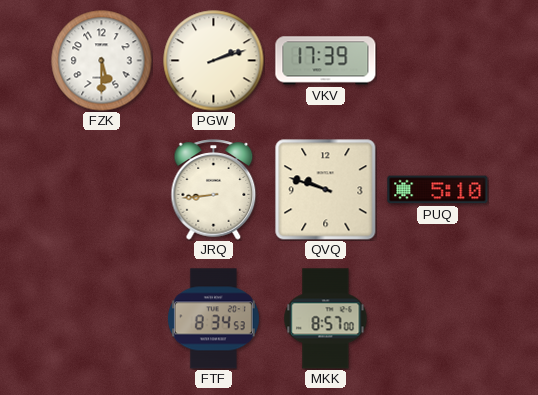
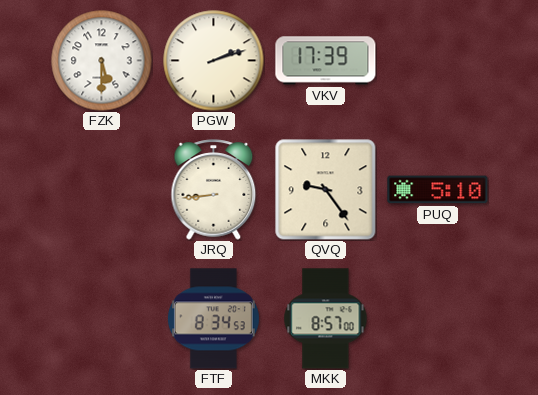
QVQ: 9:48 -> 9:24
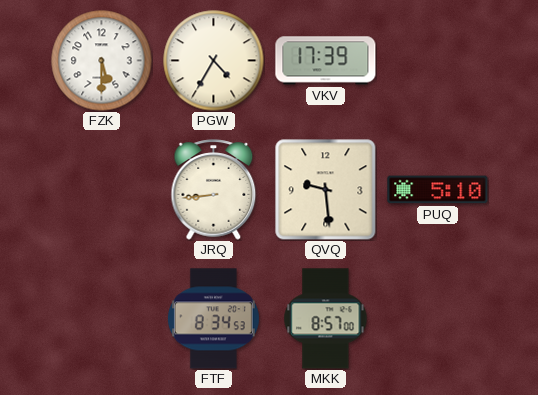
PGW: 2:12 -> 4:35
QVQ: 9:24 -> 9:29
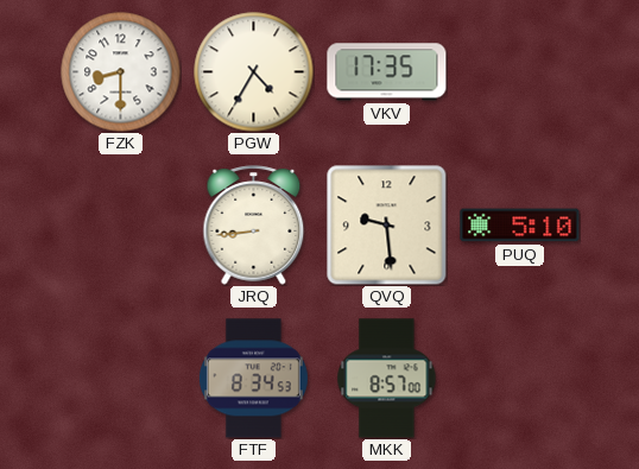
FZK: 5:30 -> 8:30
VKV: 17:39 -> 17:35
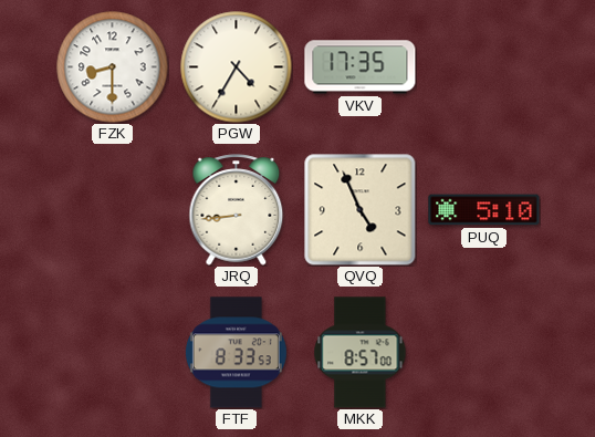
QVQ: 9:29 -> 4:56
FTF: 8:34 -> 8:33
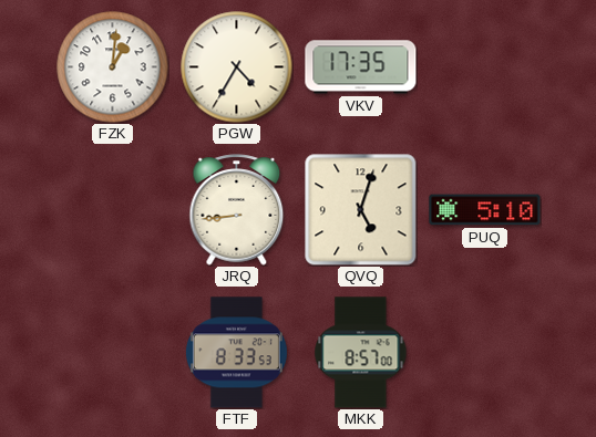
FZK: 8:30 -> 1:01
QVQ: 4:56 -> 5:03
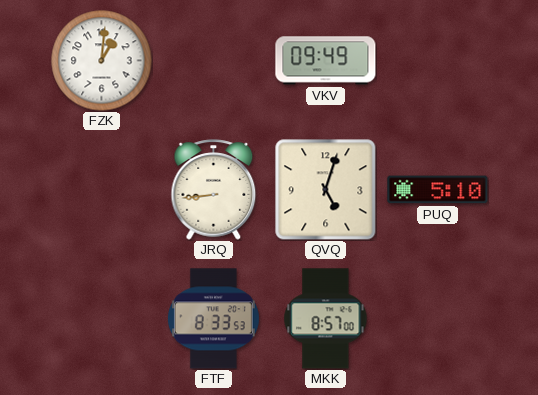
PGW: 4:35 -> none
VKV: 17:35 -> 09:49
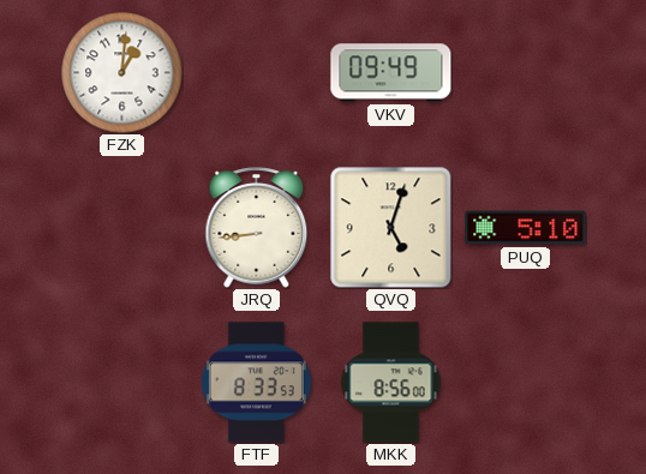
MKK: 8:57 -> 8:56
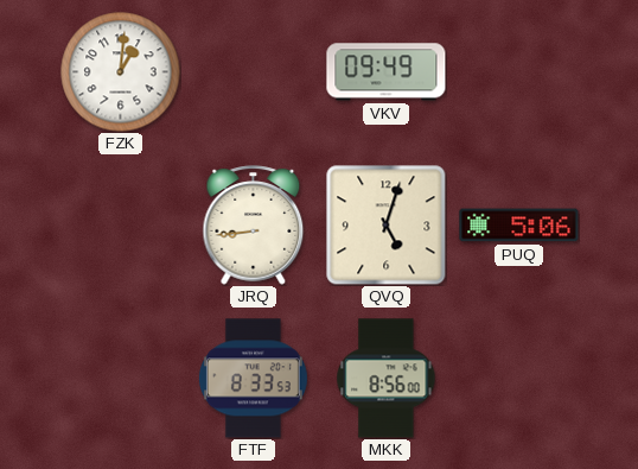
PUQ: 5:10 -> 5:06
